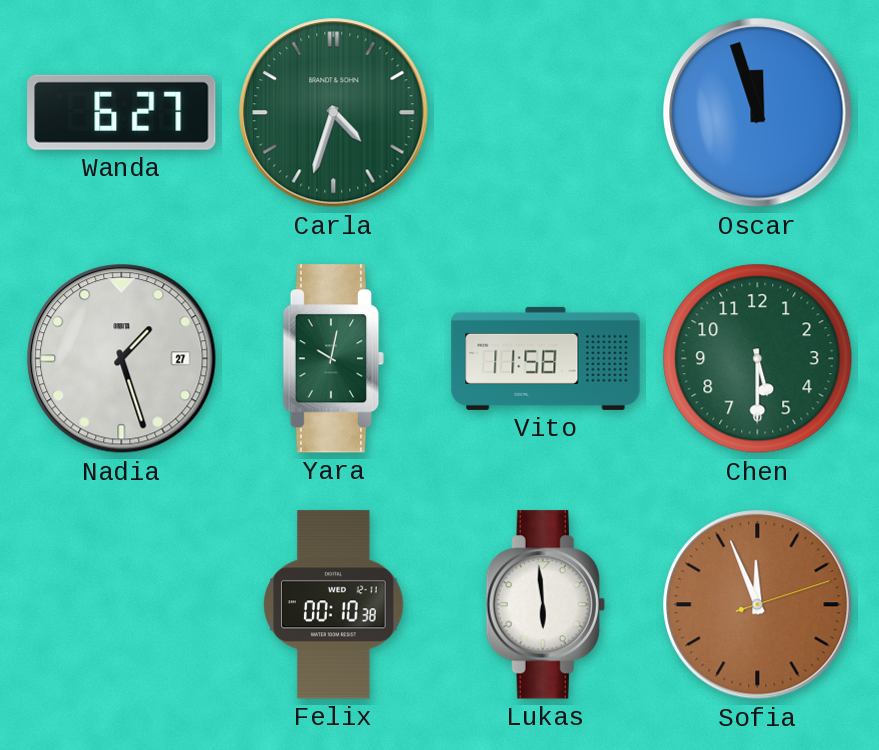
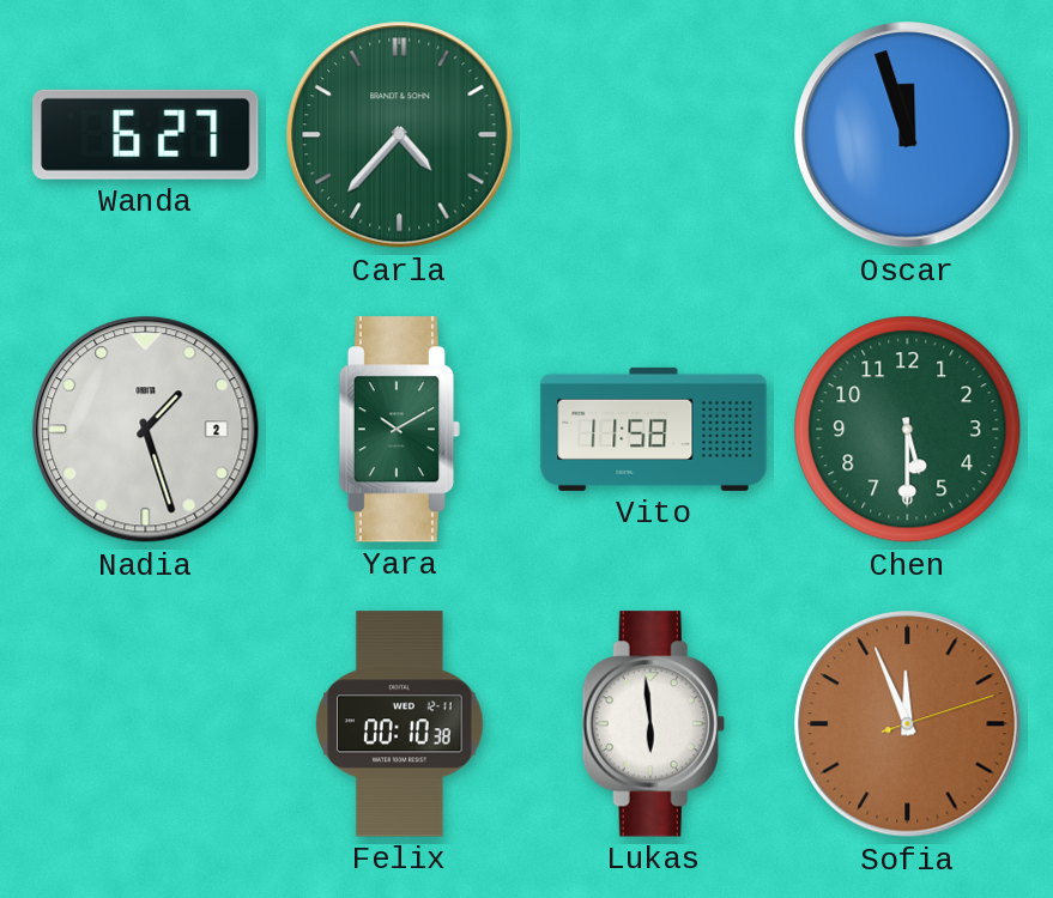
Carla: 4:33 -> 4:37
Nadia date: 27 -> 2
Yara: 10:02 -> 10:10
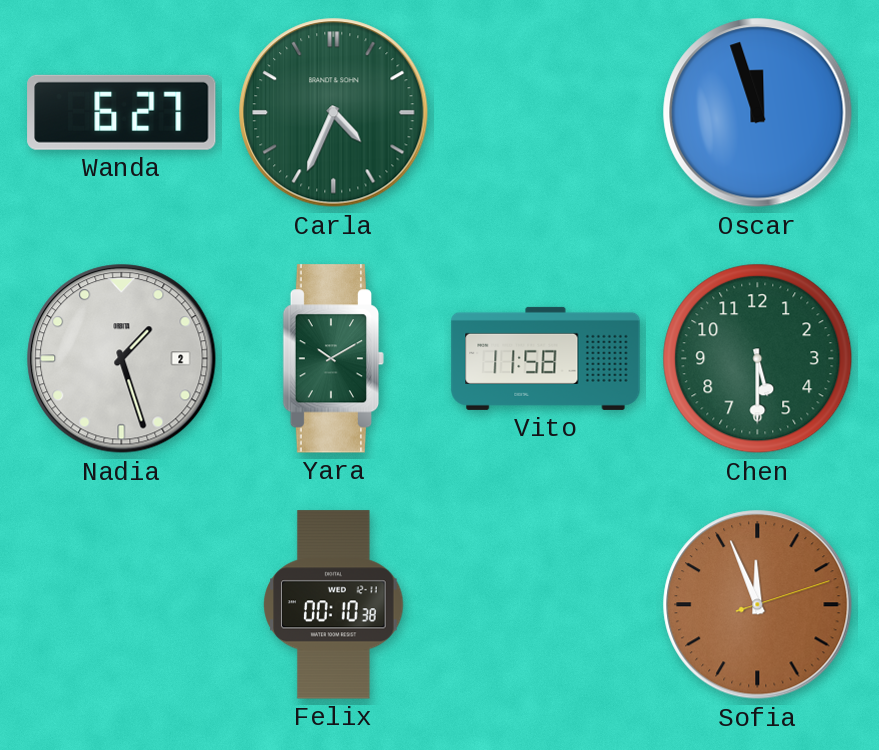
Carla: 4:37 -> 4:34
Lukas: 5:59 -> none
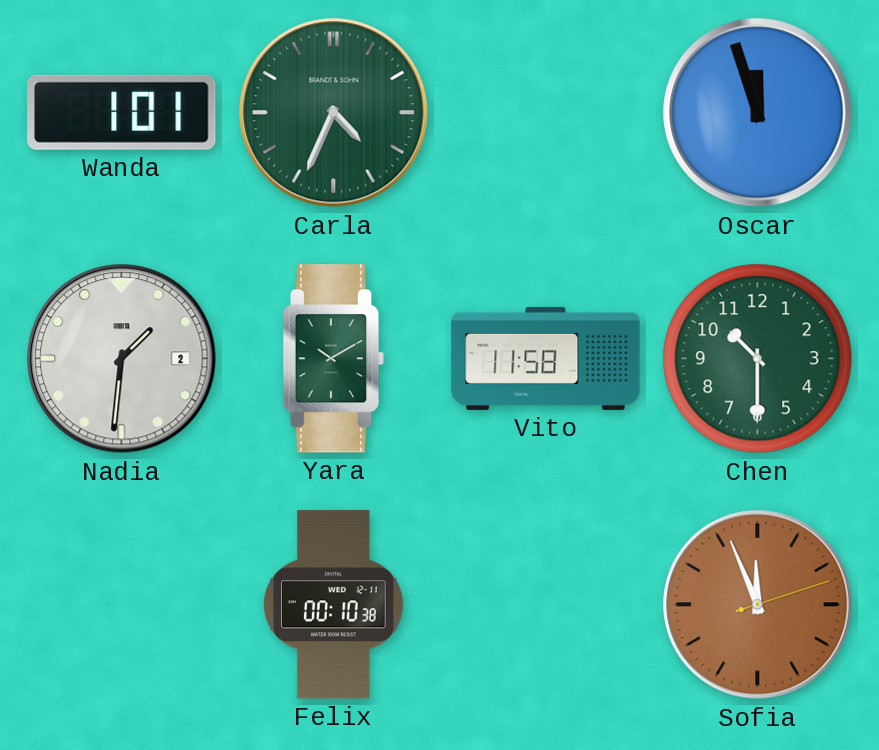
Wanda: 6:27 -> 1:01
Nadia: 1:27 -> 1:31
Chen: 5:30 -> 10:30
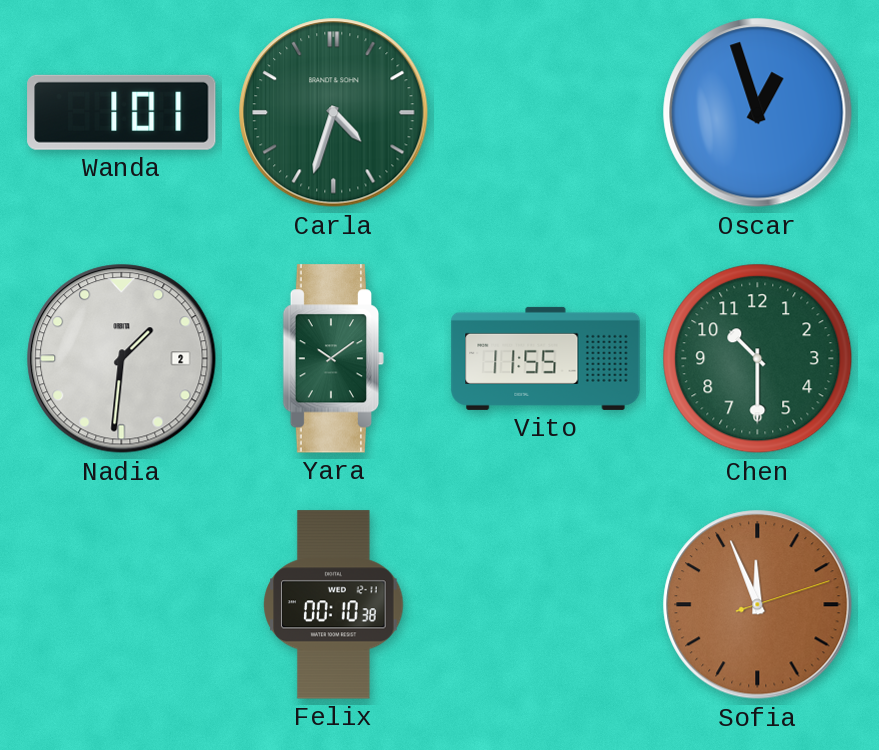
Carla: 4:34 -> 4:33
Oscar: 11:57 -> 12:57
Yara: 10:10 -> 10:09
Vito: 11:58 -> 11:55
